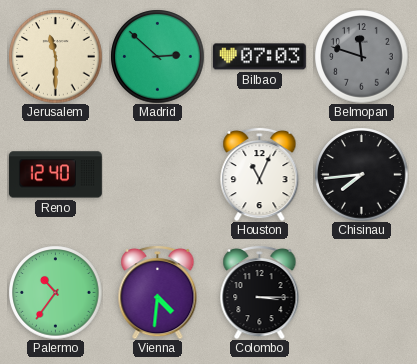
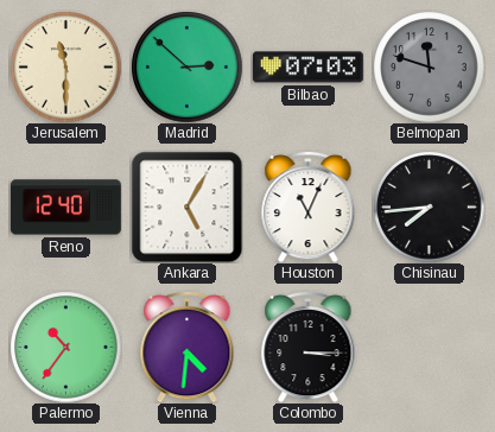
Ankara: none -> 5:05
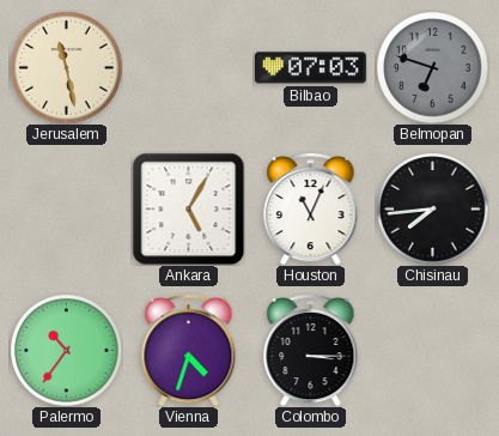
Jerusalem: 11:30 -> 11:28
Madrid: 2:52 -> none
Belmopan: 11:48 -> 6:48
Reno: 12:40 -> none
Vienna: 4:31 -> 4:33
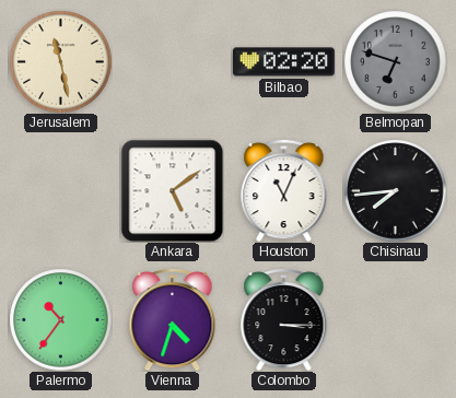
Bilbao: 07:03 -> 02:20
Ankara: 5:05 -> 5:09
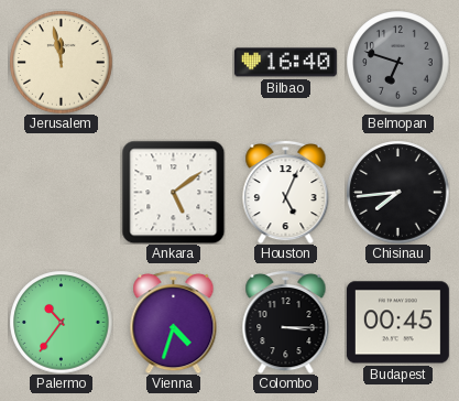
Jerusalem: 11:28 -> 11:58
Bilbao: 02:20 -> 16:40
Houston: 11:04 -> 5:04
Budapest: none -> 00:45
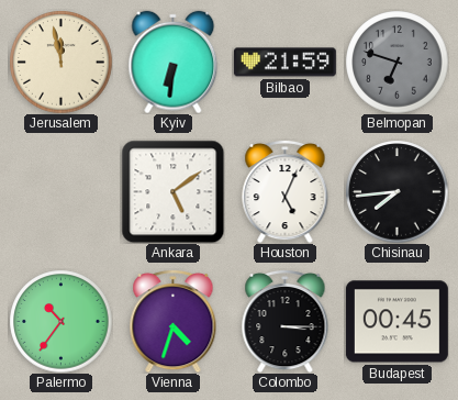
Kyiv: none -> 6:31
Bilbao: 16:40 -> 21:59
